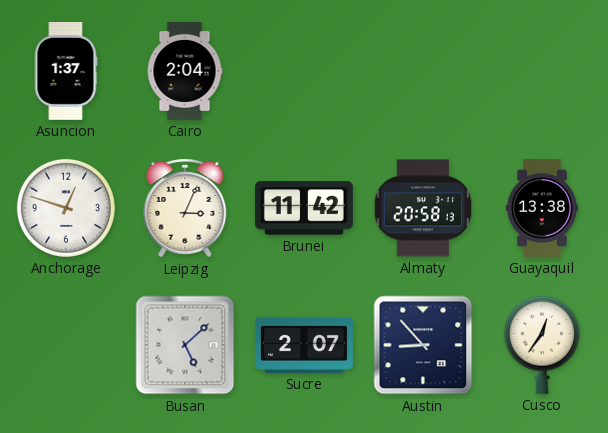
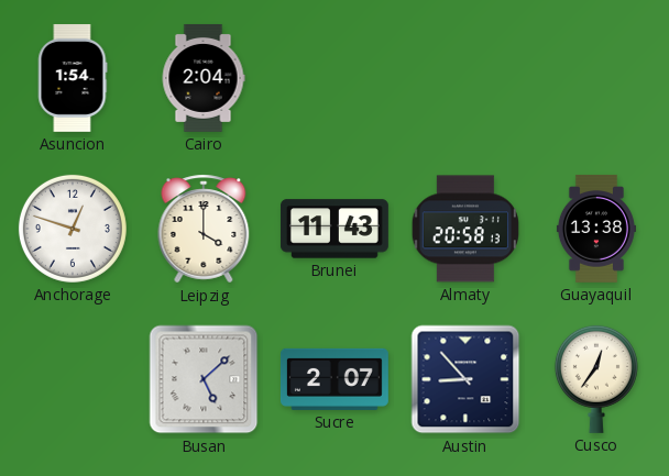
Asuncion: 1:37 -> 1:54
Leipzig: 3:04 -> 4:00
Brunei: 11:42 -> 11:43
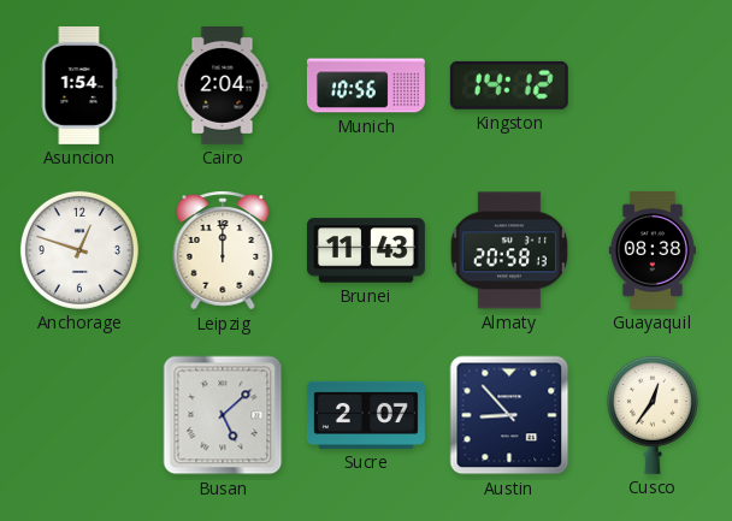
Munich: none -> 10:56
Kingston: none -> 14:12
Leipzig: 4:00 -> 12:00
Guayaquil: 13:38 -> 08:38
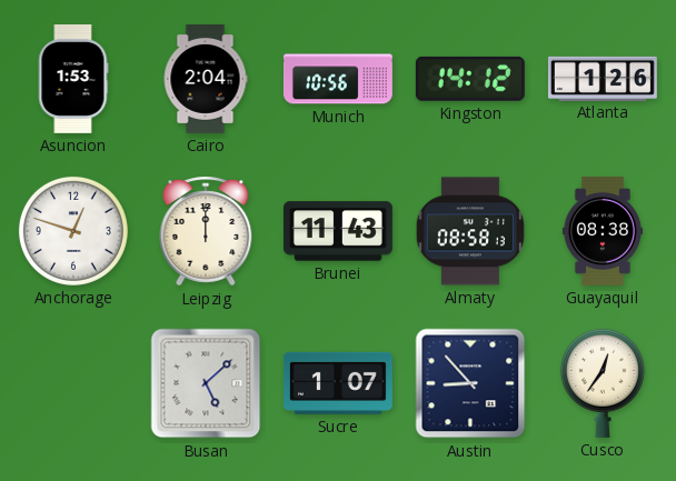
Asuncion: 1:54 -> 1:53
Atlanta: none -> 1:26
Almaty: 20:58 -> 08:58
Sucre: 2:07 -> 1:07
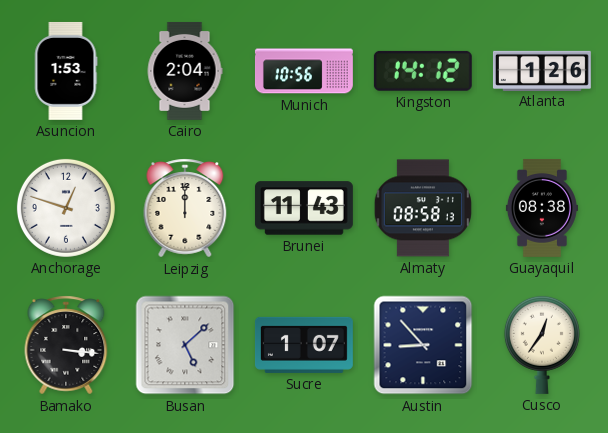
Bamako: none -> 3:16
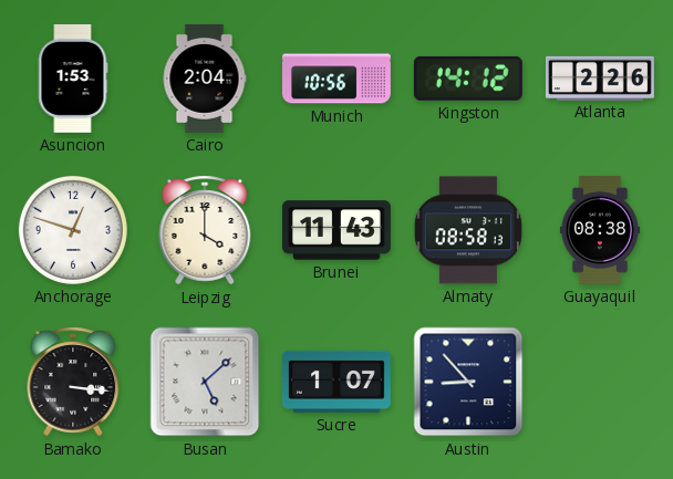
Atlanta: 1:26 -> 2:26
Leipzig: 12:00 -> 4:00
Cusco: 12:36 -> none
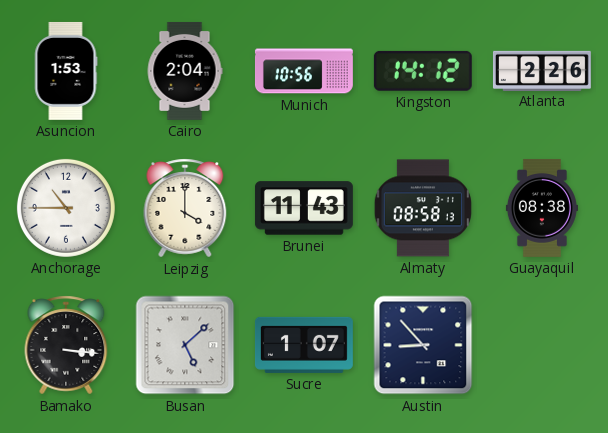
Anchorage: 12:48 -> 10:45
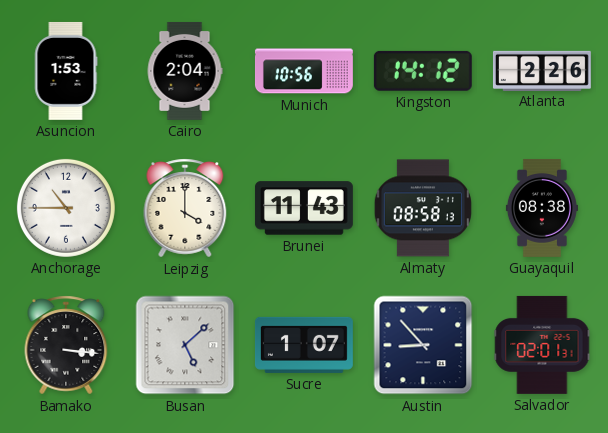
Salvador: none -> 02:01
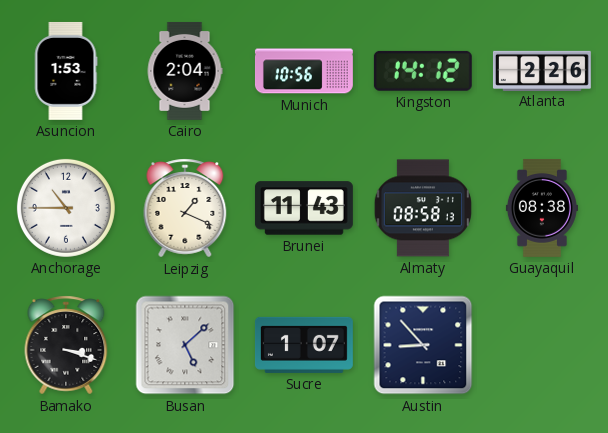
Leipzig: 4:00 -> 1:19
Bamako: 3:16 -> 3:18
Salvador: 02:01 -> none
